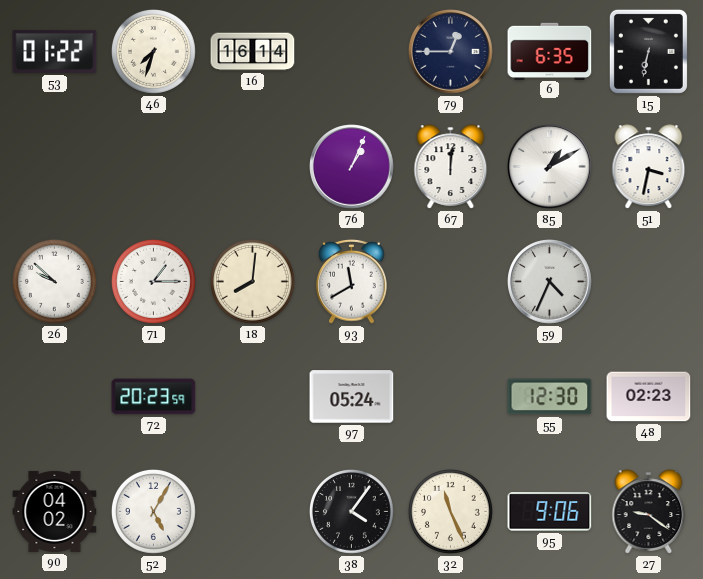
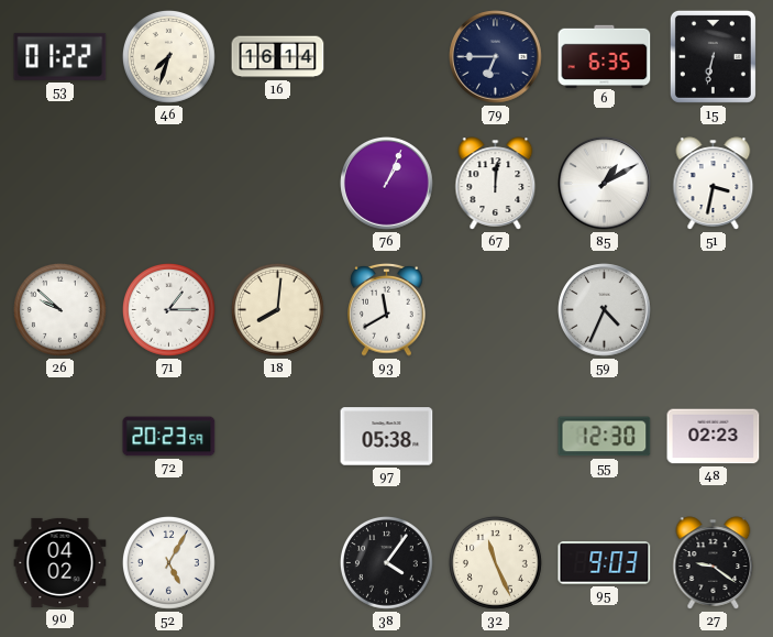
79: 12:45 -> 6:45
97: 05:24 -> 05:38
95: 9:06 -> 9:03
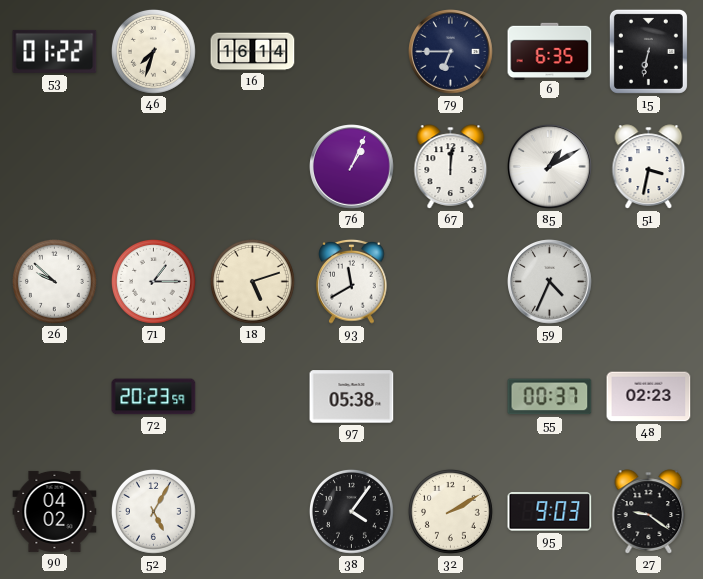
18: 8:01 -> 5:12
55: 12:30 -> 00:37
32: 11:26 -> 2:10
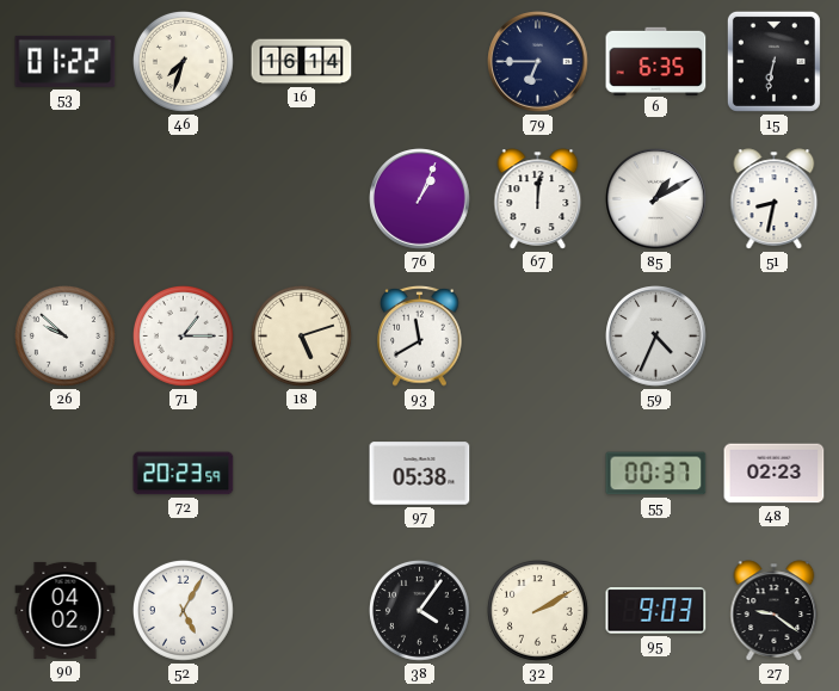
51: 3:32 -> 8:32
